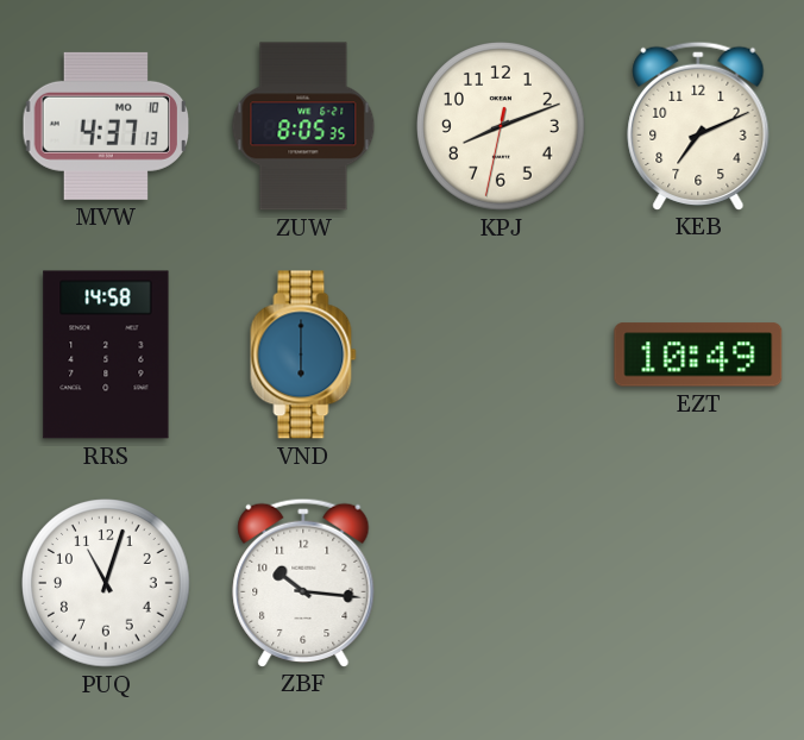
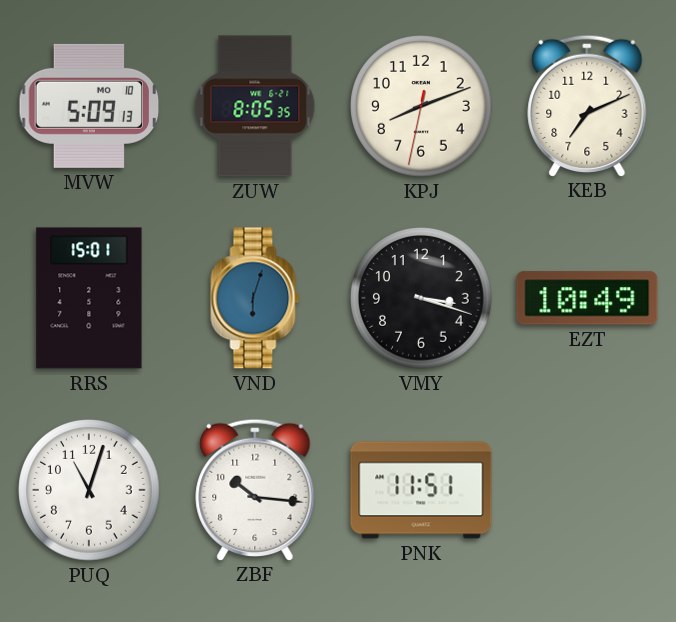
MVW: 4:37 -> 5:09
RRS: 14:58 -> 15:01
VND: 6:00 -> 6:03
VMY: none -> 3:18
PNK: none -> 11:51
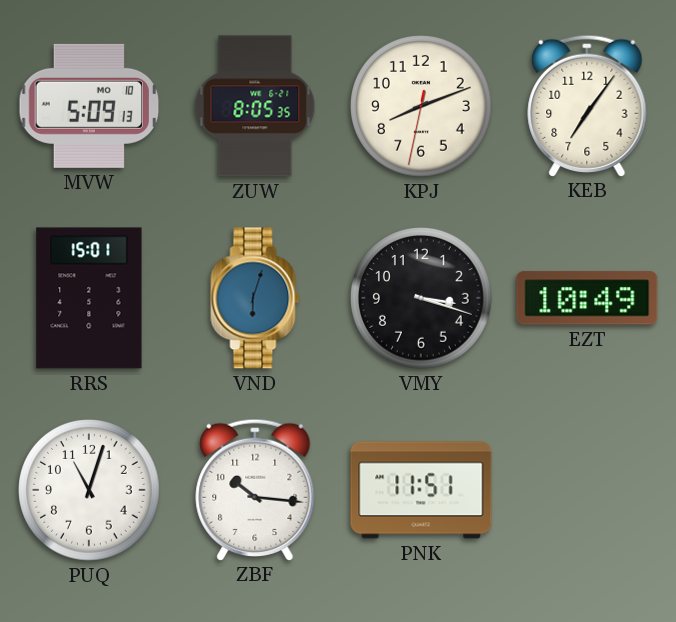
KEB: 7:11 -> 7:06
